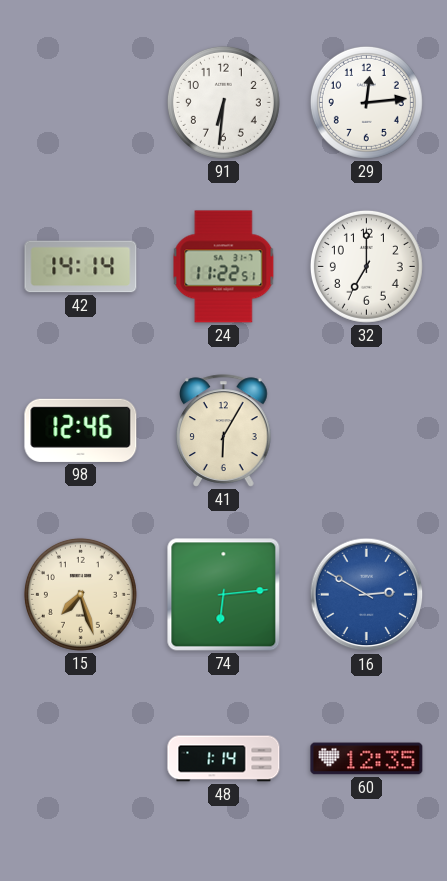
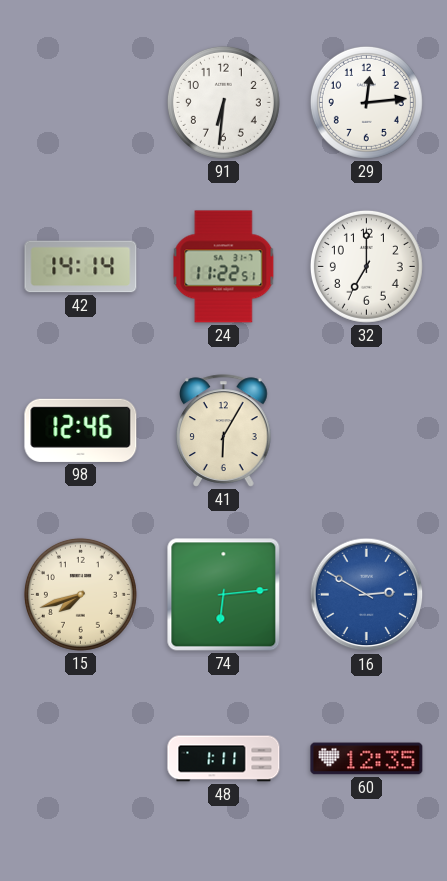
15: 7:27 -> 7:42
48: 1:14 -> 1:11
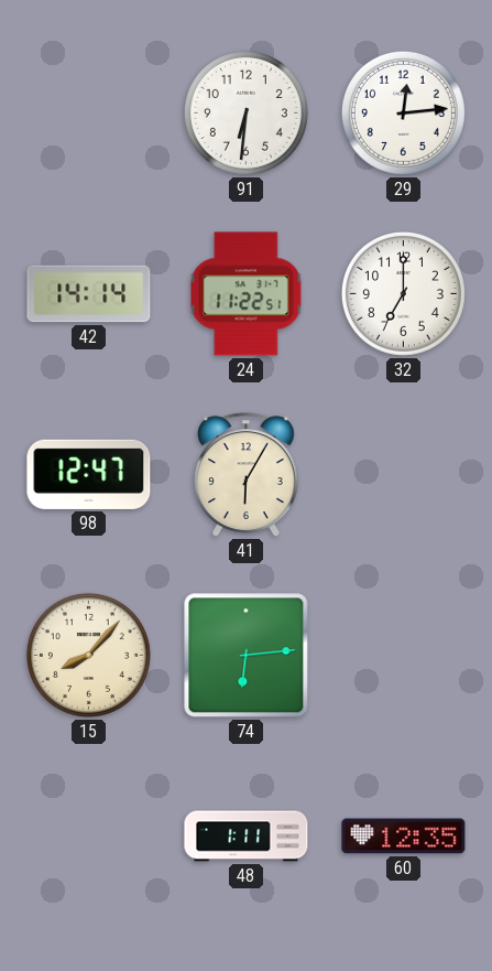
98: 12:46 -> 12:47
15: 7:42 -> 8:07
16: 2:50 -> none
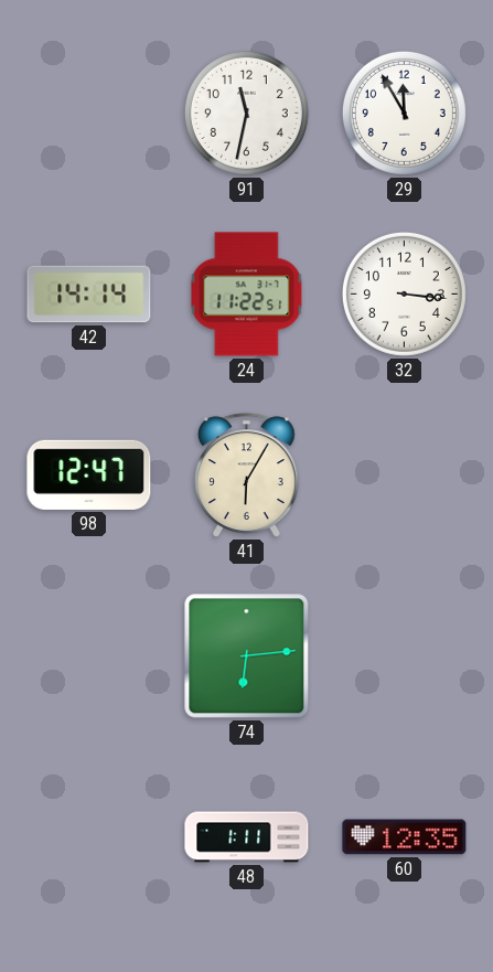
91: 6:31 -> 11:32
29: 12:14 -> 11:55
32: 7:00 -> 3:16
15: 8:07 -> none
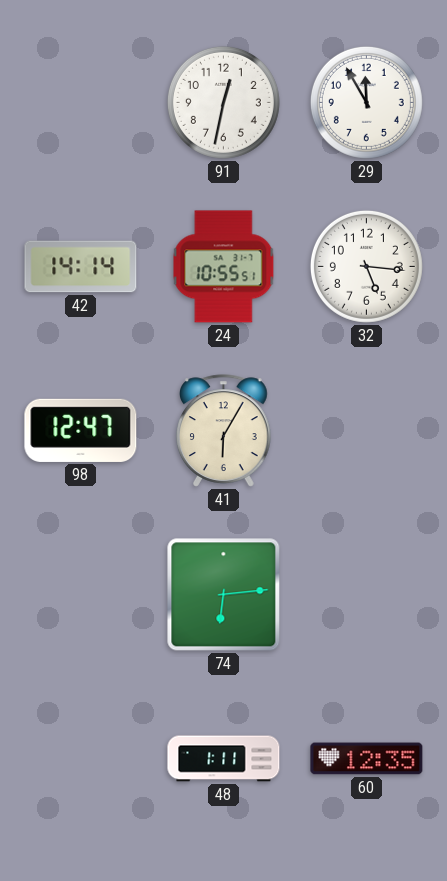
91: 11:32 -> 12:32
24: 11:22 -> 10:55
32: 3:16 -> 5:16
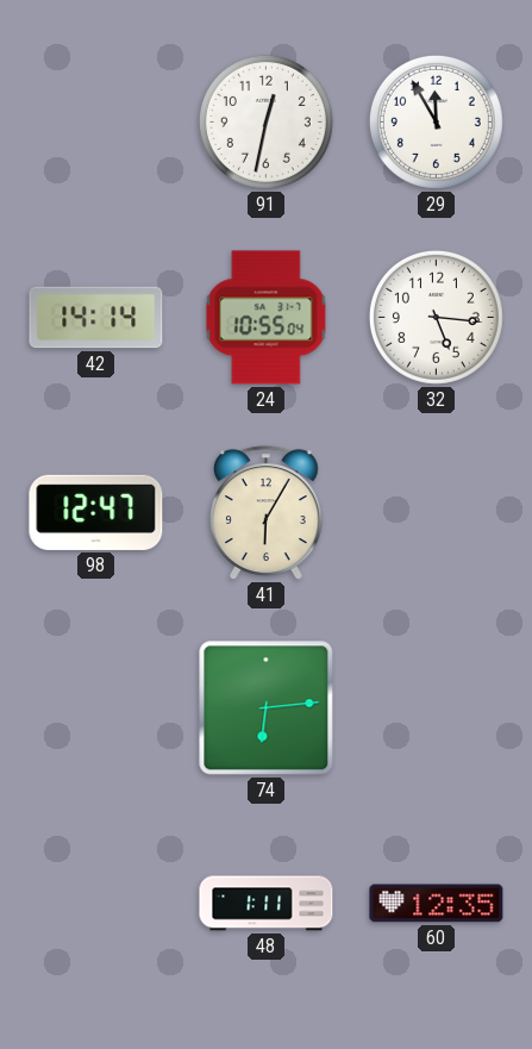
24: 10:55:51 -> 10:55:04
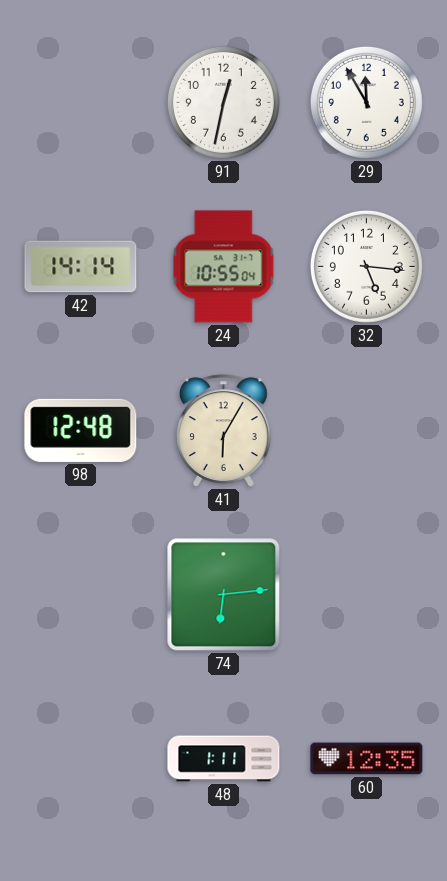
98: 12:47 -> 12:48
